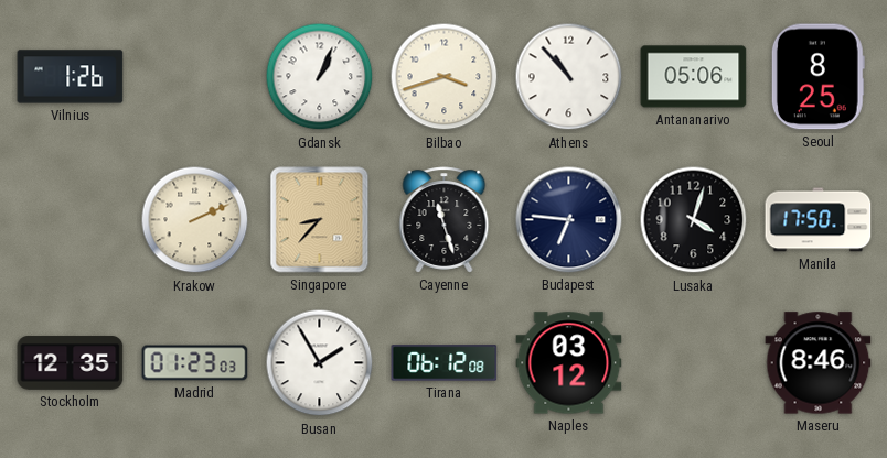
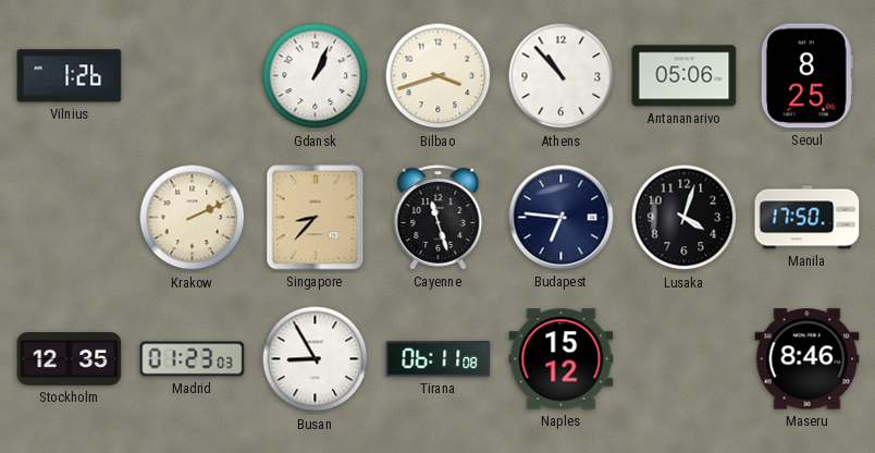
Busan: 1:55 -> 8:55
Tirana: 06:12 -> 06:11
Naples: 03:12 -> 15:12
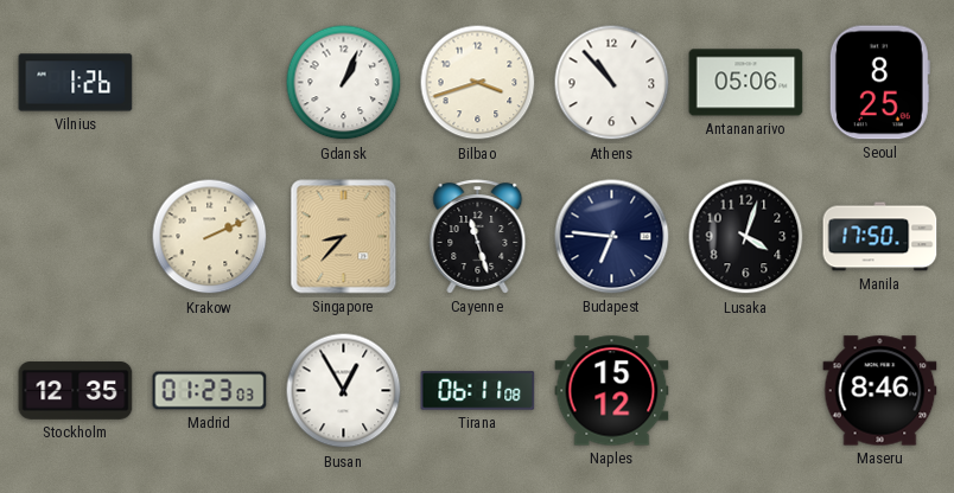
Busan: 8:55 -> 12:55
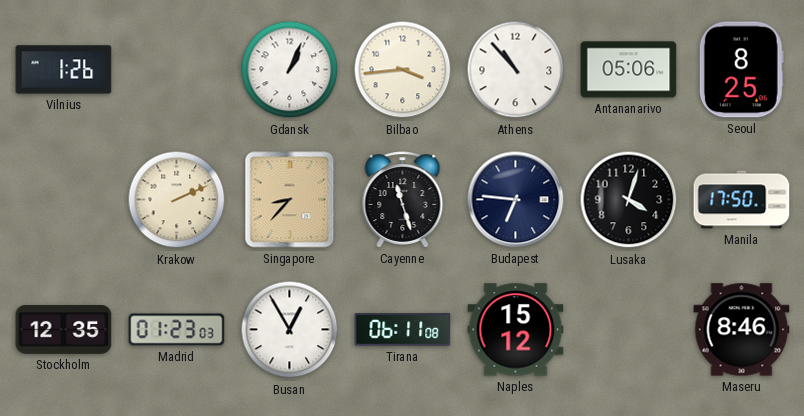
Bilbao: 3:42 -> 3:44
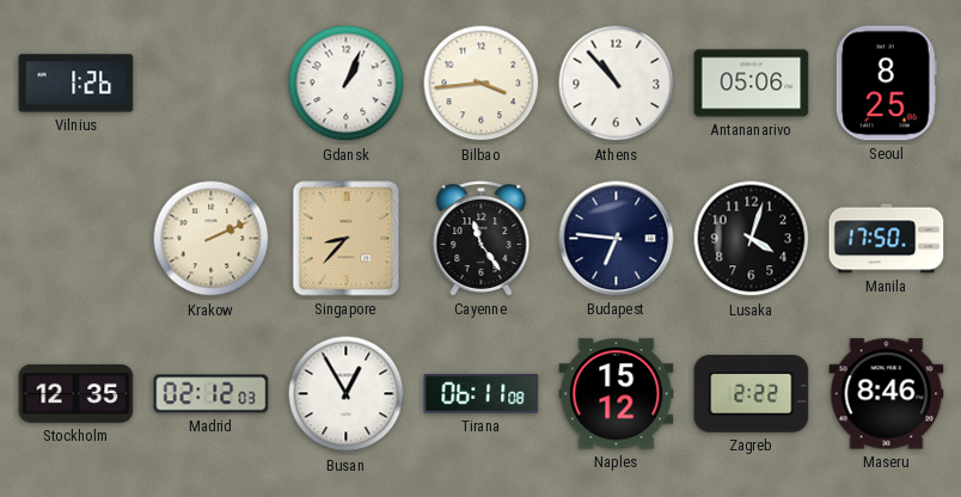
Cayenne: 11:27 -> 11:24
Madrid: 01:23 -> 02:12
Zagreb: none -> 2:22
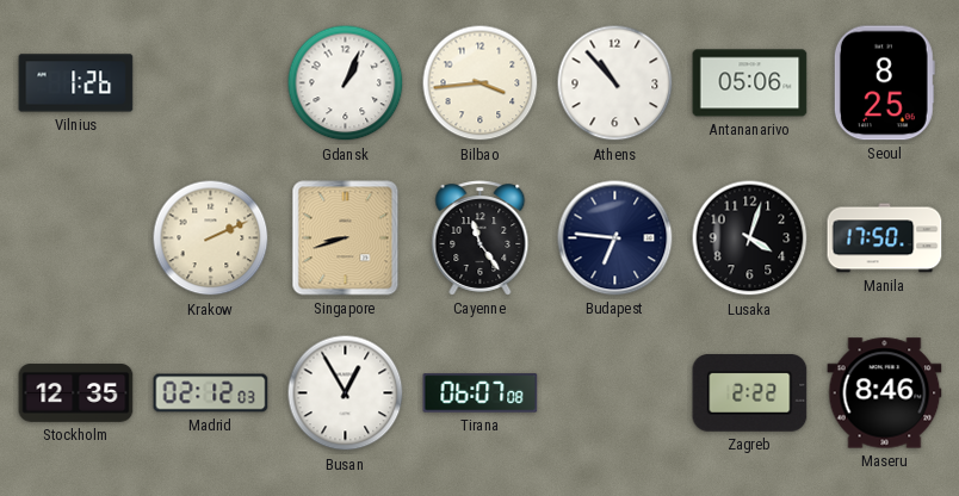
Singapore: 8:37 -> 8:42
Tirana: 06:11 -> 06:07
Naples: 15:12 -> none
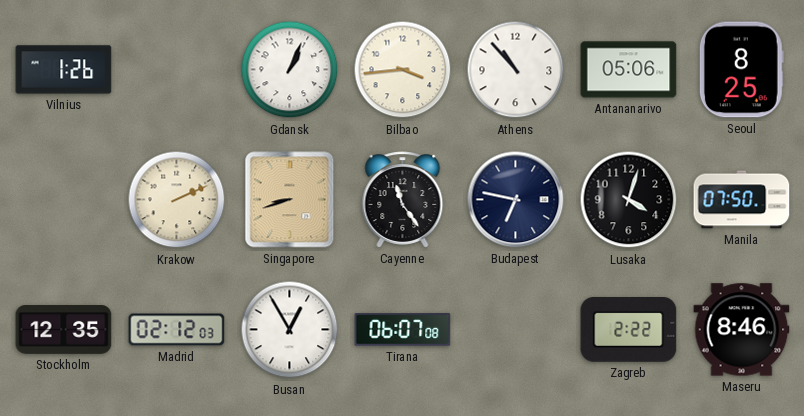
Budapest: 6:46 -> 6:47
Manila: 17:50 -> 07:50
